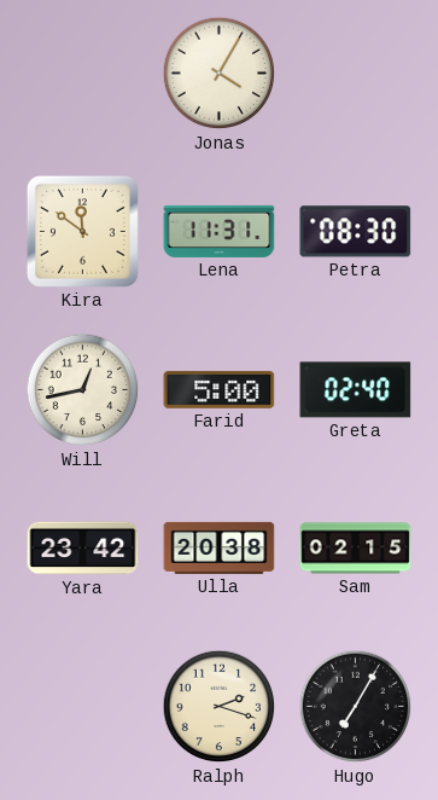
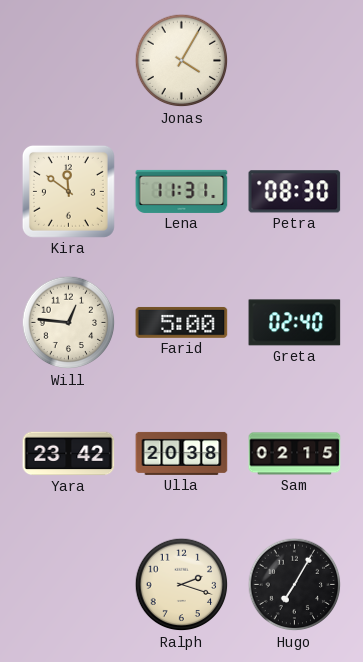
Will: 12:43 -> 12:46
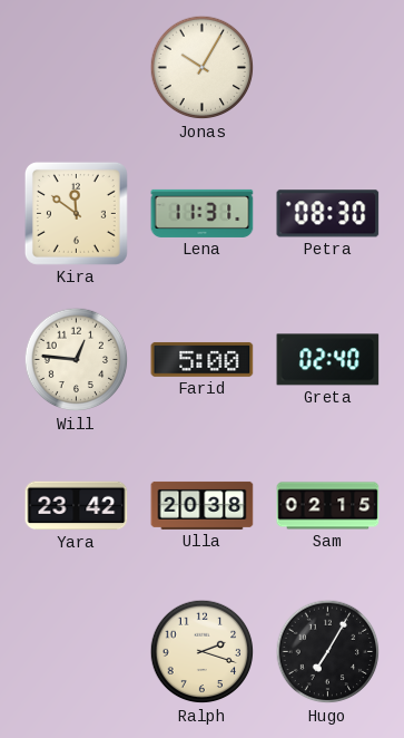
Jonas: 4:05 -> 10:05
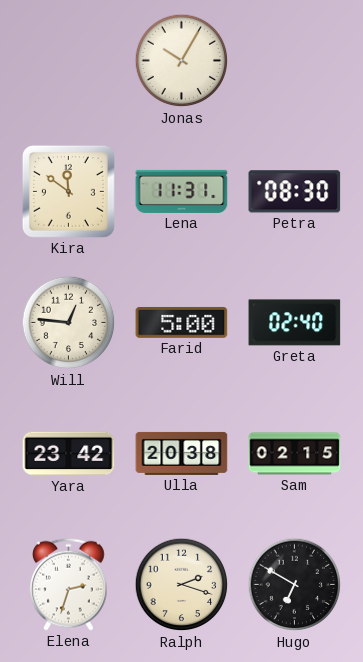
Elena: none -> 2:33
Hugo: 7:05 -> 6:50
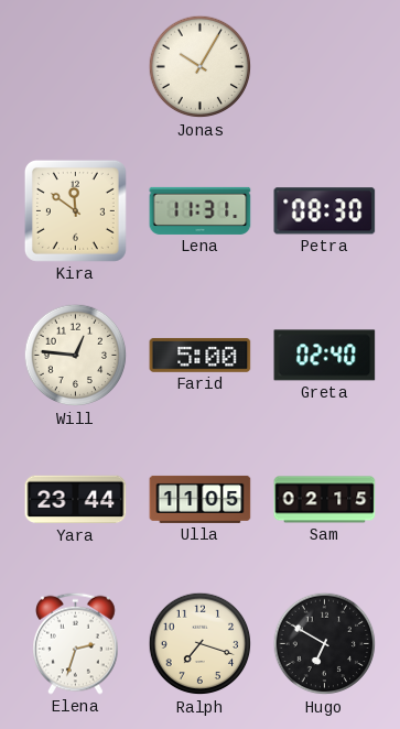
Yara: 23:42 -> 23:44
Ulla: 20:38 -> 11:05
Ralph: 2:18 -> 7:18
